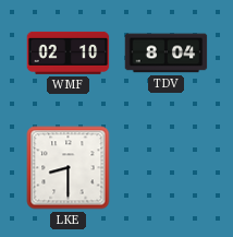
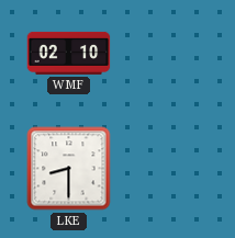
TDV: 8:04 -> none
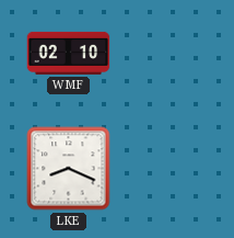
LKE: 8:30 -> 8:19
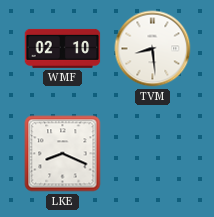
TVM: none -> 8:29
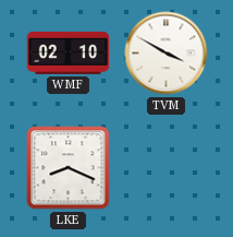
TVM: 8:29 -> 3:50
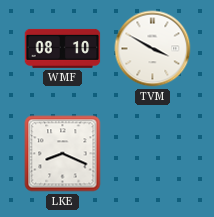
WMF: 02:10 -> 08:10
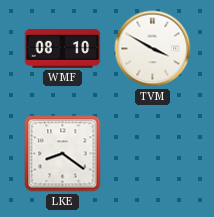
LKE: 8:19 -> 8:21
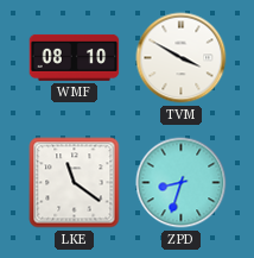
LKE: 8:21 -> 11:21
ZPD: none -> 8:33
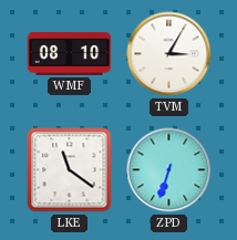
TVM: 3:50 -> 3:05
ZPD: 8:33 -> 6:33
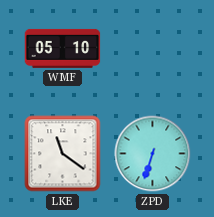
WMF: 08:10 -> 05:10
TVM: 3:05 -> none
